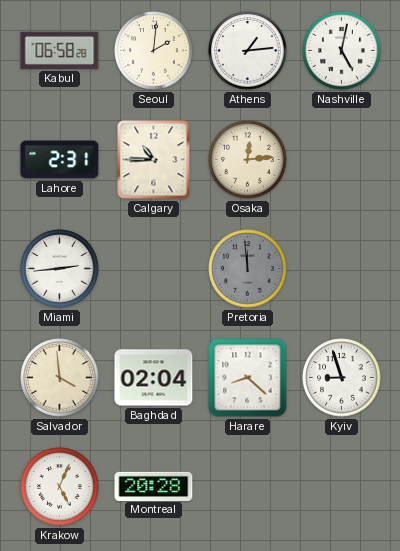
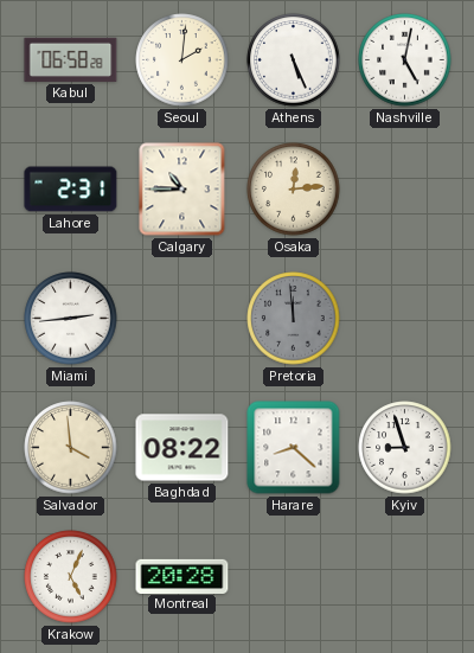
Athens: 1:14 -> 5:26
Baghdad: 02:04 -> 08:22
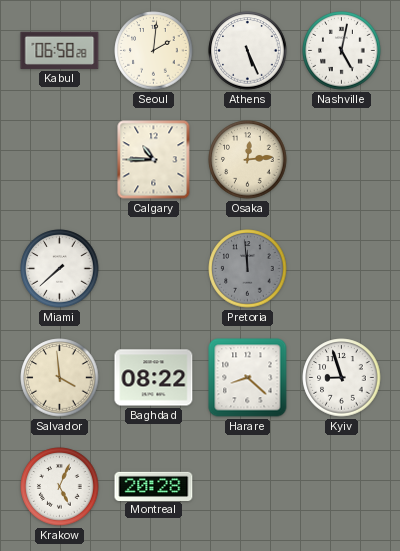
Lahore: 2:31 -> none
Miami: 2:44 -> 7:38
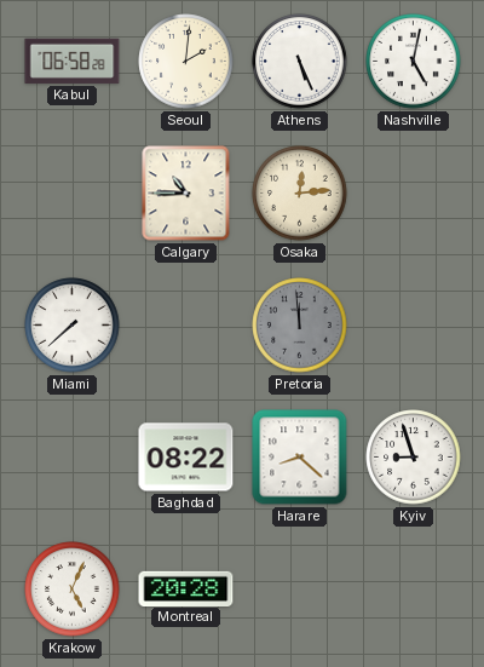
Salvador: 3:59 -> none
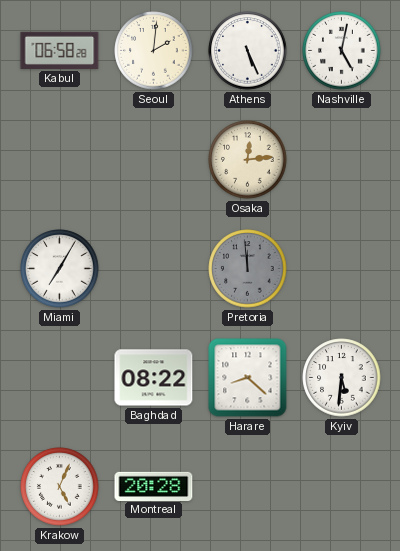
Calgary: 10:45 -> none
Miami: 7:38 -> 7:05
Kyiv: 8:57 -> 5:31
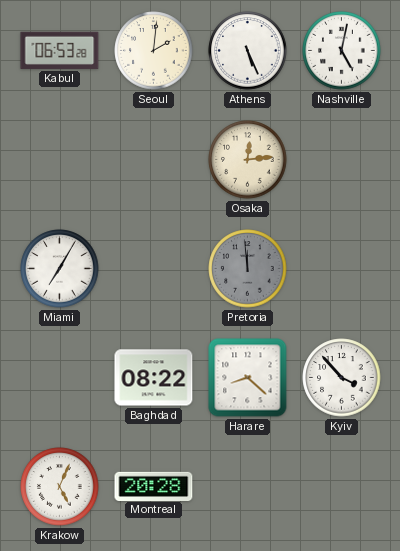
Kabul: 06:58 -> 06:53
Kyiv: 5:31 -> 3:53
